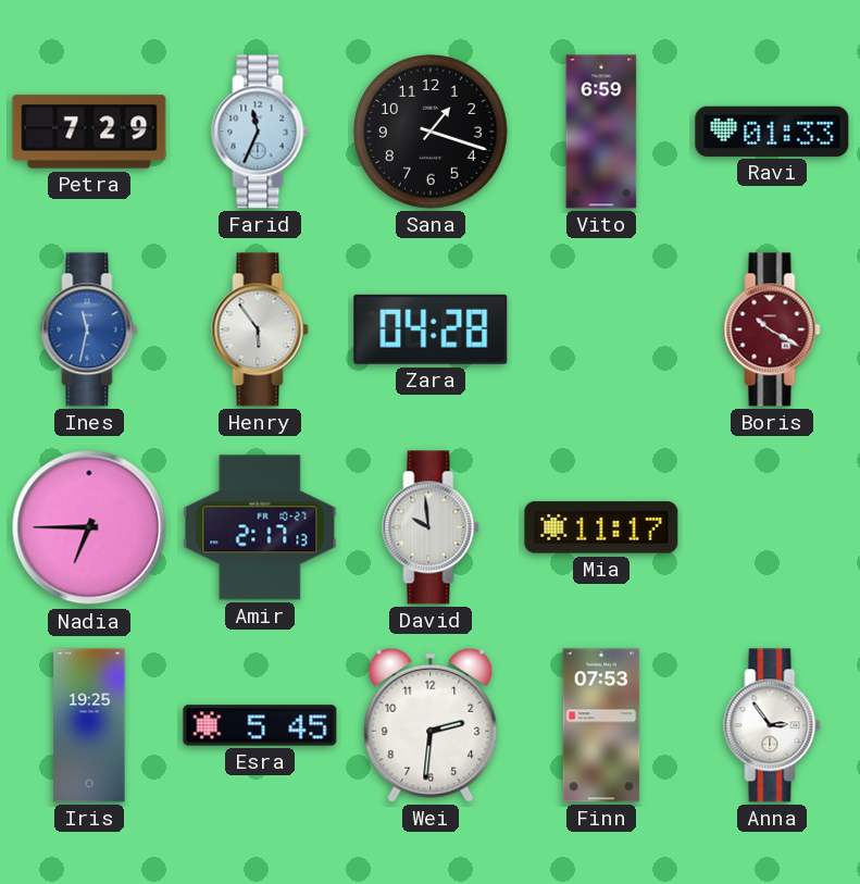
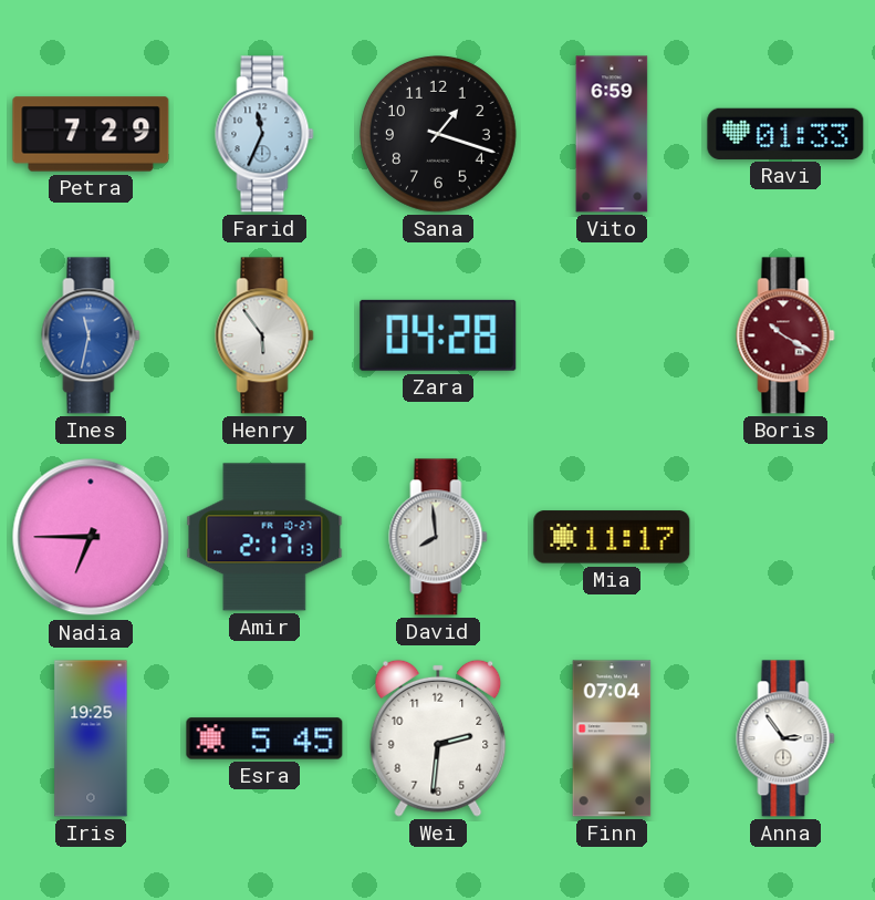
David: 9:59 -> 7:59
Finn: 07:53 -> 07:04
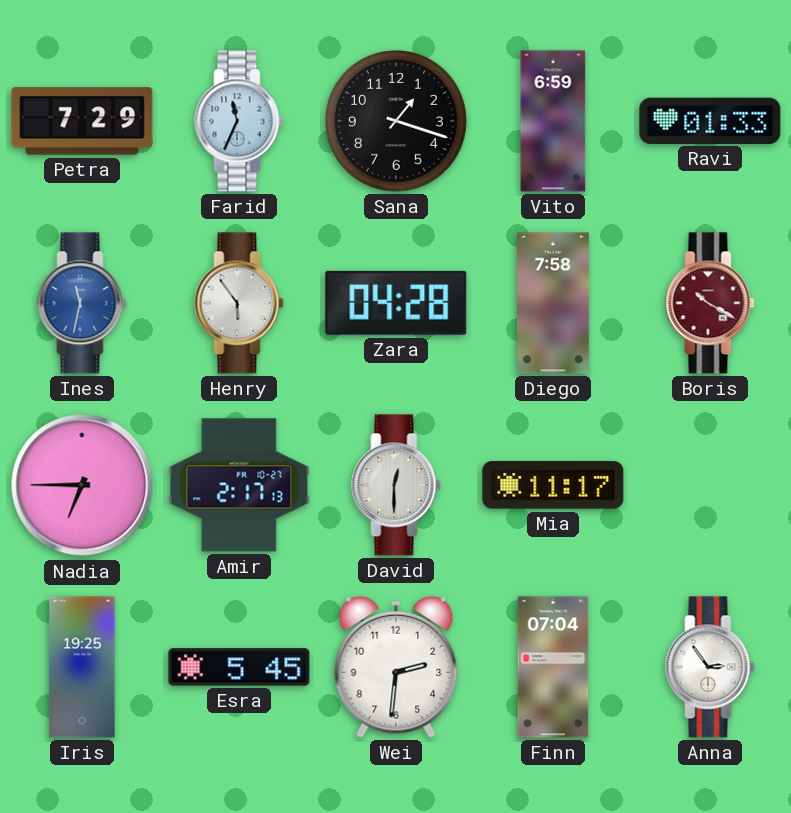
Diego: none -> 7:58
David: 7:59 -> 12:30
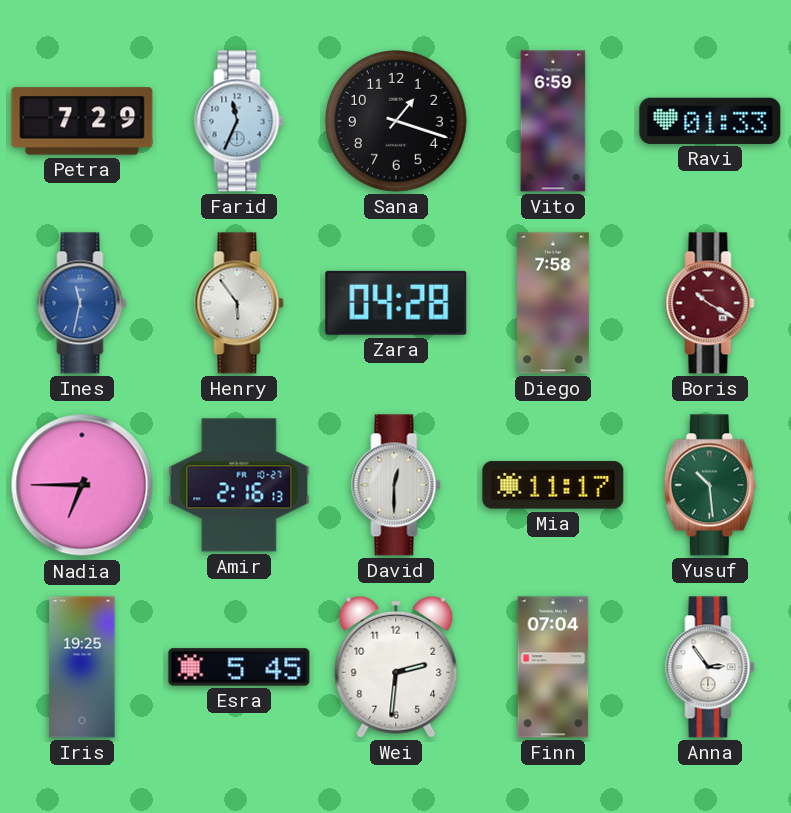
Amir: 2:17 -> 2:16
Yusuf: none -> 10:29
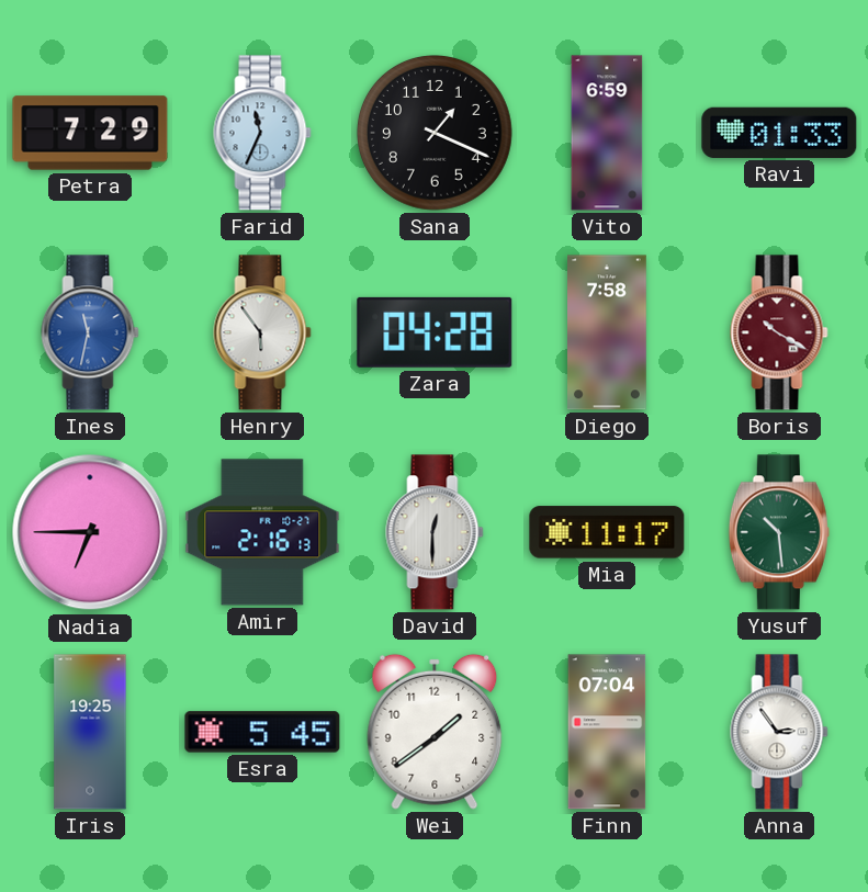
Sana: 1:18 -> 1:19
Wei: 2:31 -> 1:39
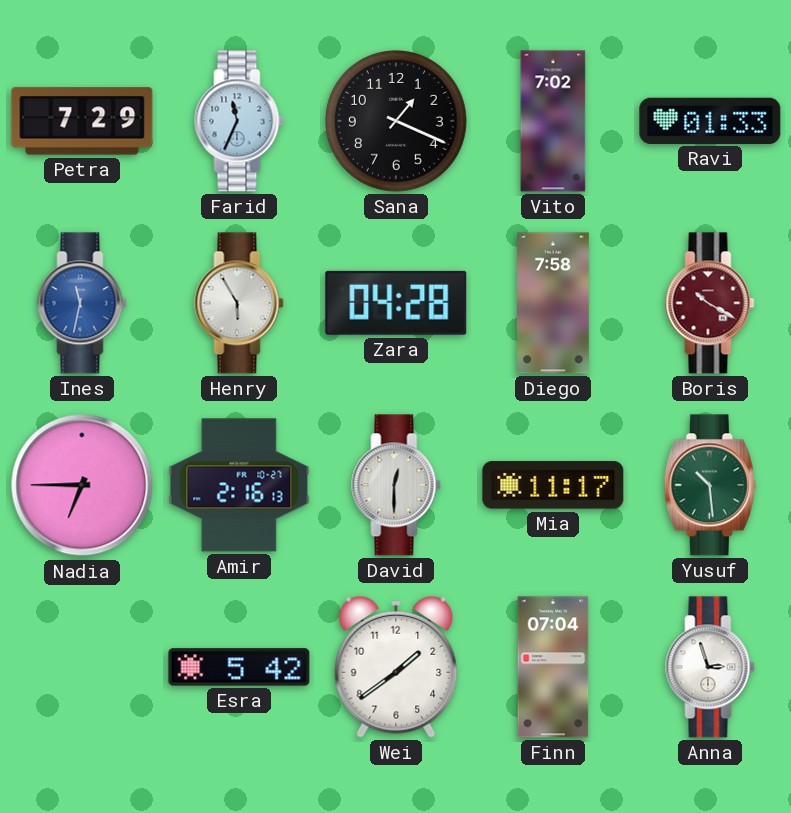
Vito: 6:59 -> 7:02
Henry: 5:54 -> 5:55
Iris: 19:25 -> none
Esra: 5:45 -> 5:42
Anna: 2:54 -> 2:57
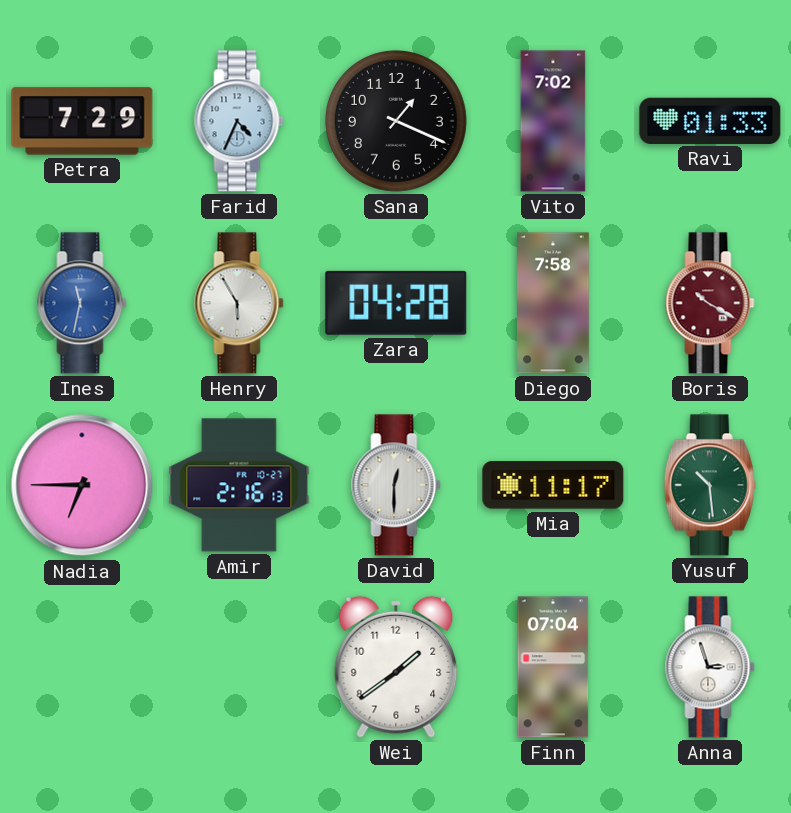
Farid: 11:34 -> 4:34
Esra: 5:42 -> none
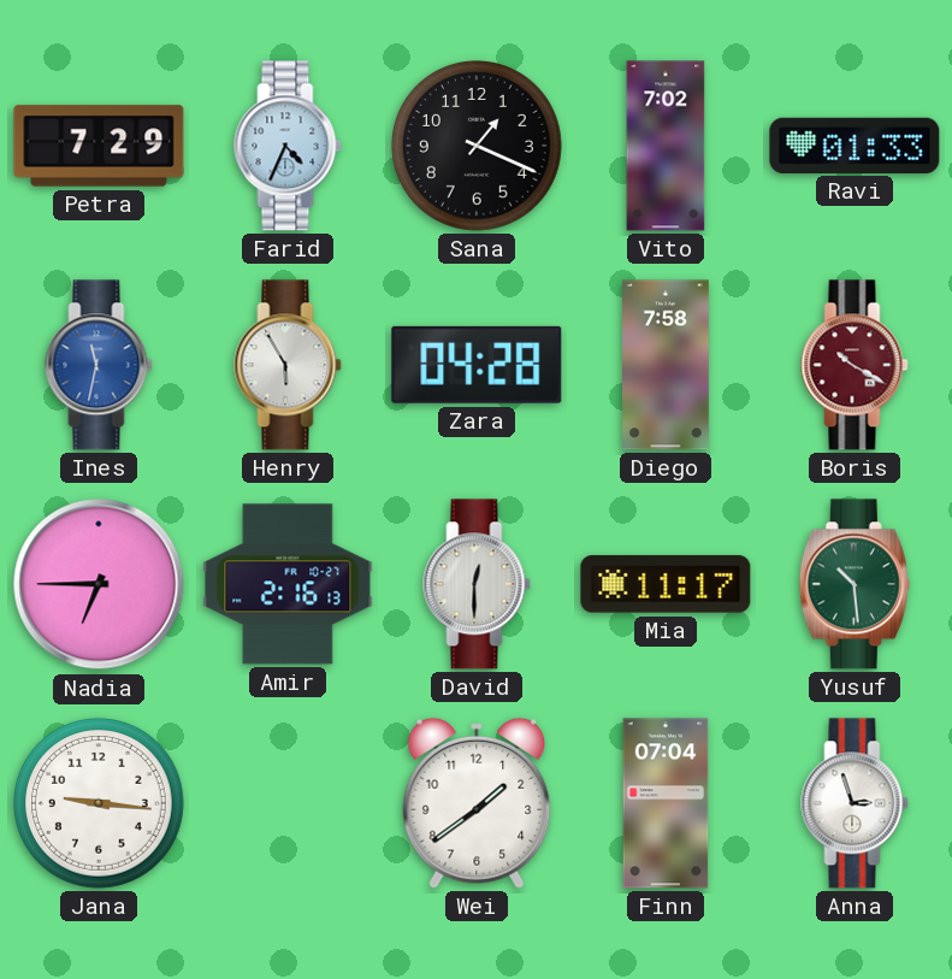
Jana: none -> 9:16
